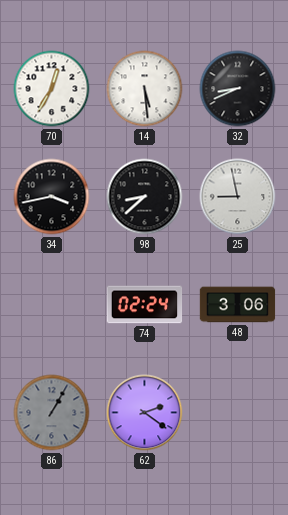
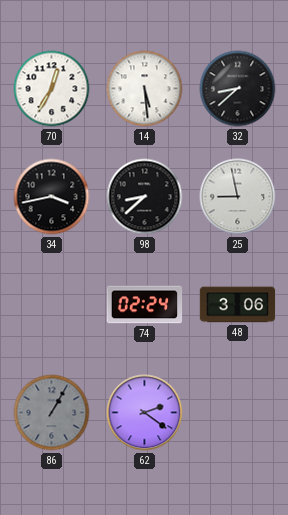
32: 8:41 -> 8:38
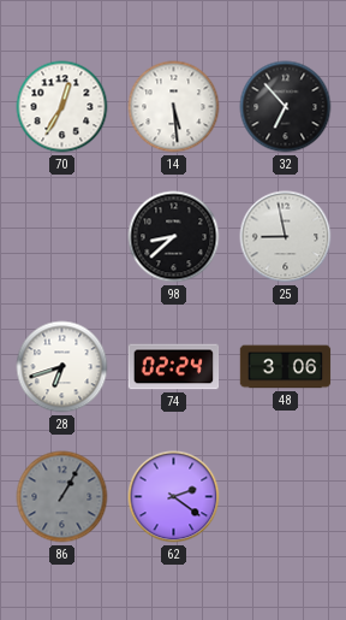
32: 8:38 -> 6:53
34: 3:43 -> none
28: none -> 6:42
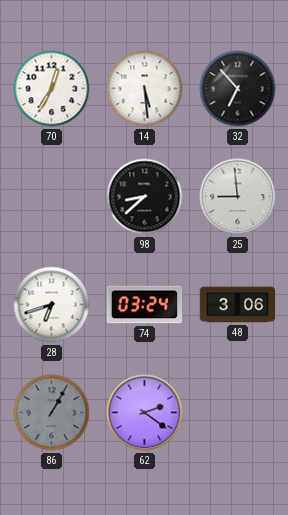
25: 8:58 -> 8:59
74: 02:24 -> 03:24
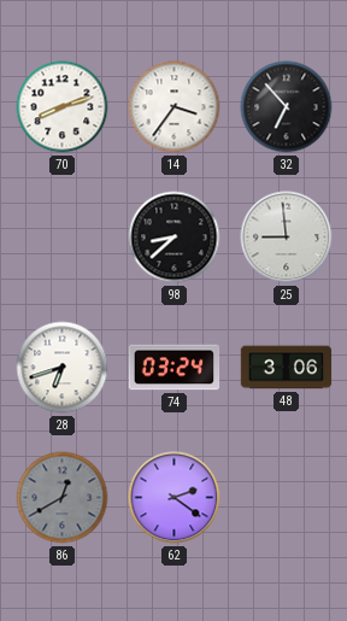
70: 12:35 -> 8:12
14: 5:29 -> 3:36
86: 1:05 -> 12:40
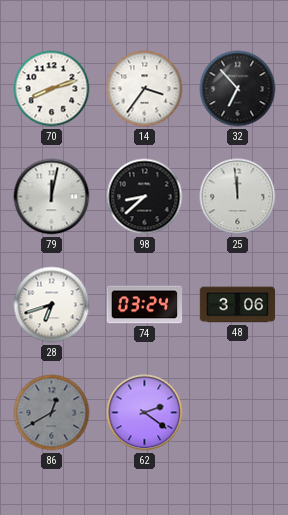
79: none -> 12:02
25: 8:59 -> 11:59
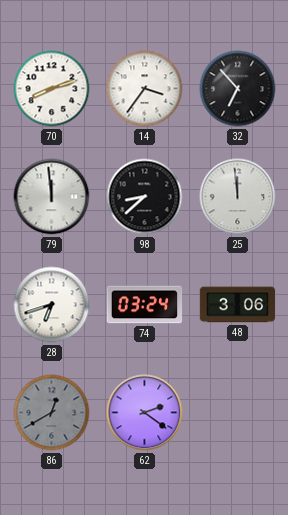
79: 12:02 -> 11:59
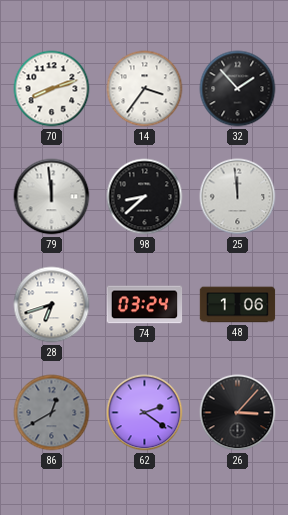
32: 6:53 -> 1:53
48: 3:06 -> 1:06
26: none -> 3:07
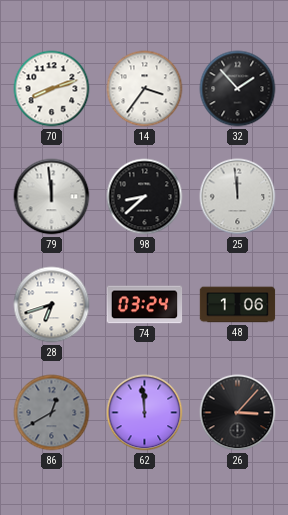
62: 2:21 -> 11:59
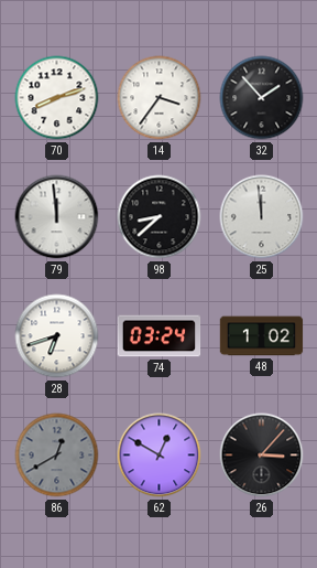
48: 1:06 -> 1:02
62: 11:59 -> 12:50
